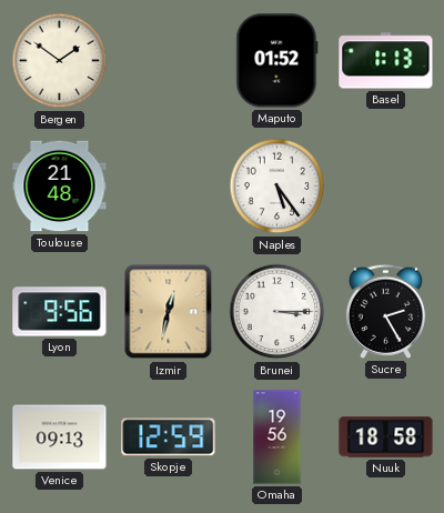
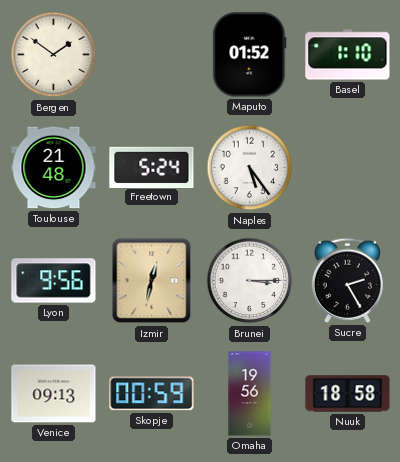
Basel: 1:13 -> 1:10
Freetown: none -> 5:24
Skopje: 12:59 -> 00:59
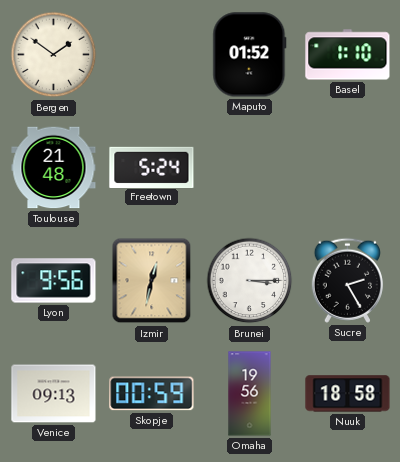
Naples: 5:24 -> none
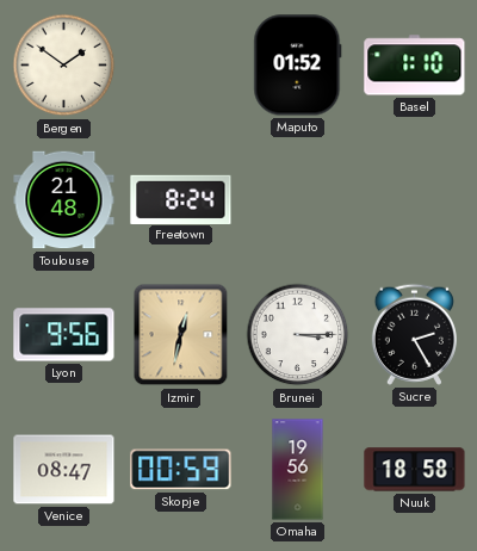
Freetown: 5:24 -> 8:24
Venice: 09:13 -> 08:47
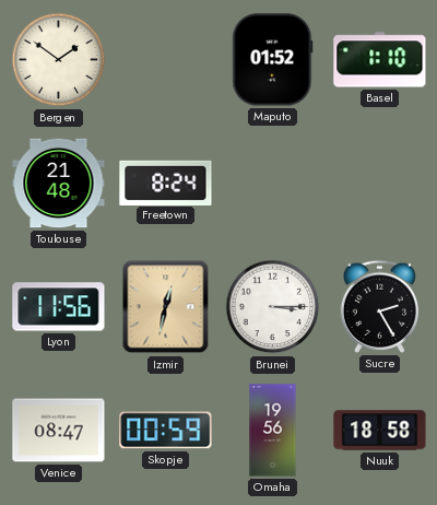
Lyon: 9:56 -> 11:56
